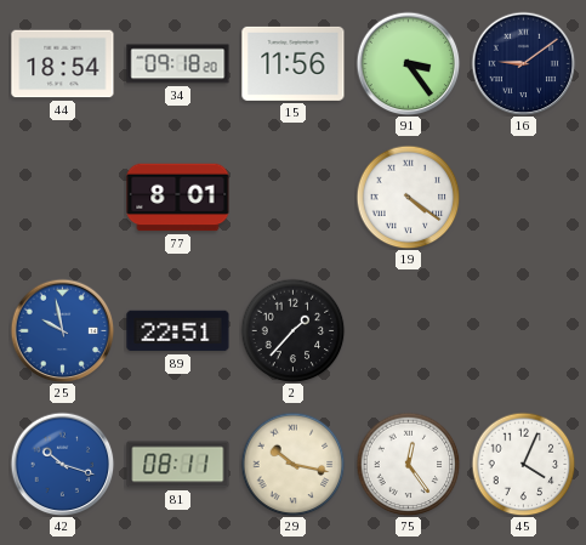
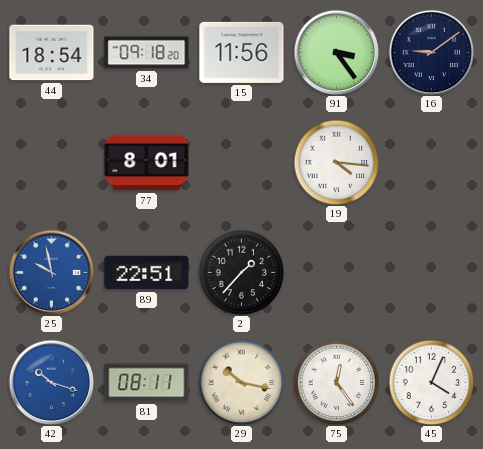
19: 4:21 -> 4:16
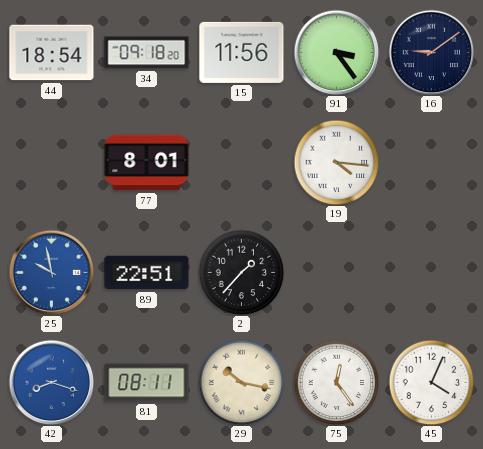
42: 10:18 -> 8:18
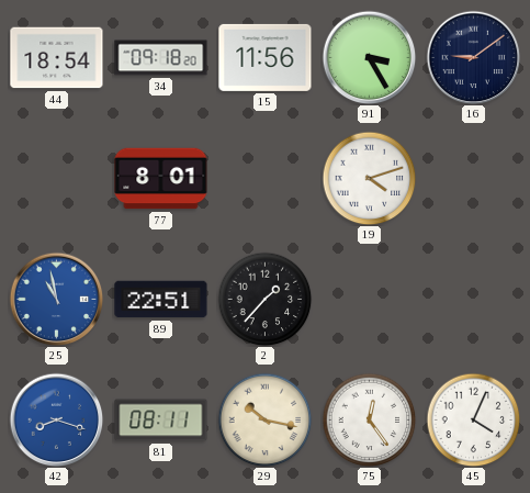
91: 3:24 -> 3:25
19: 4:16 -> 4:12
25: 9:58 -> 10:58
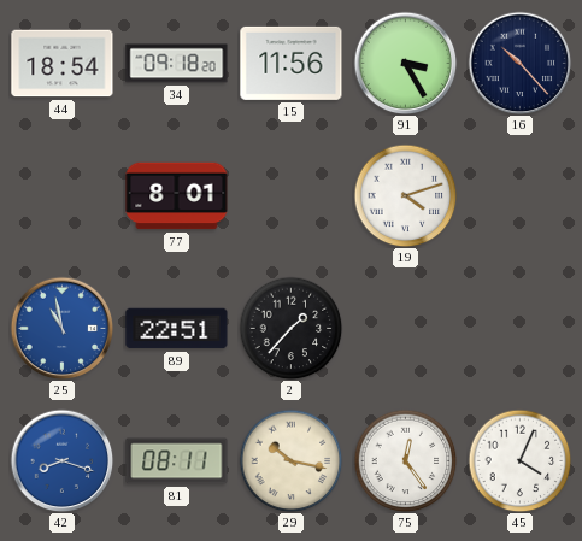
16: 9:09 -> 10:23
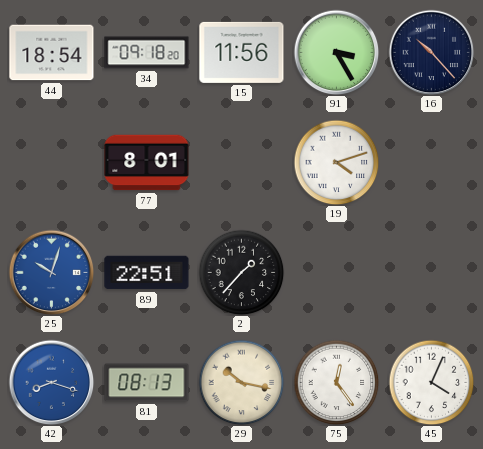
25: 10:58 -> 10:03
81: 08:11 -> 08:13
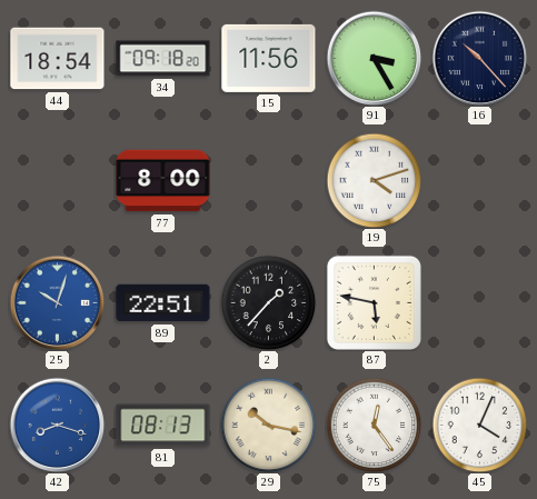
77: 8:01 -> 8:00
87: none -> 5:47
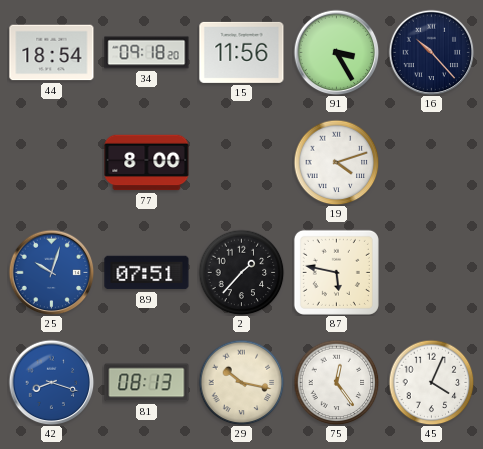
89: 22:51 -> 07:51
